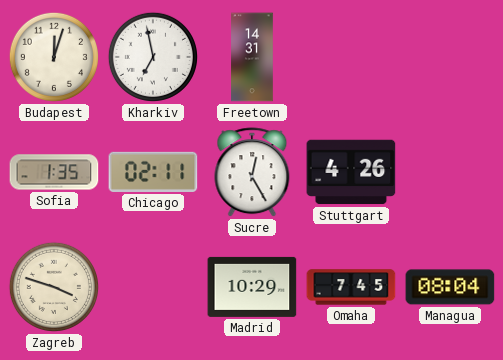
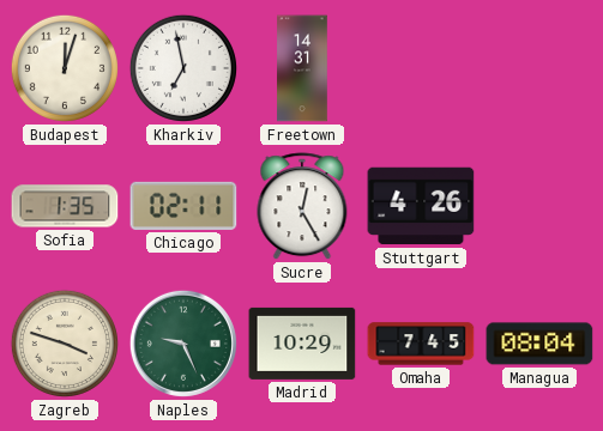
Naples: none -> 9:26
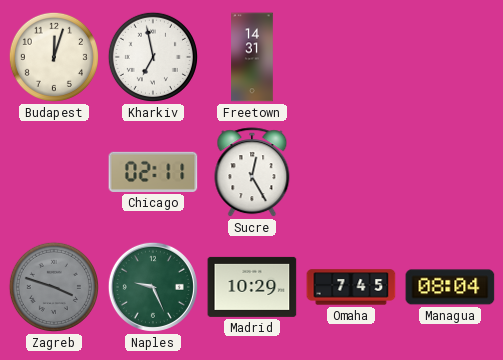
Sofia: 1:35 -> none
Stuttgart: 4:26 -> none
Zagreb dial: cream -> grey
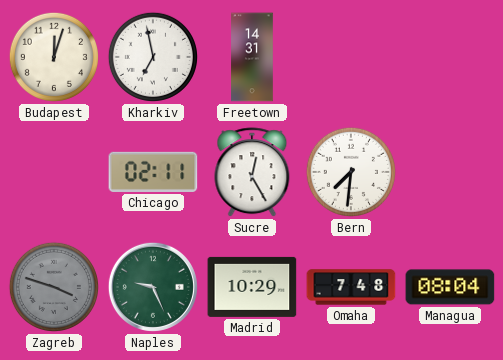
Bern: none -> 7:31
Omaha: 7:45 -> 7:48
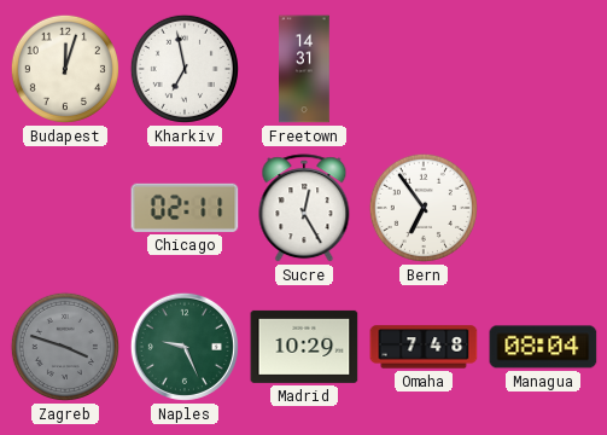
Bern: 7:31 -> 6:54
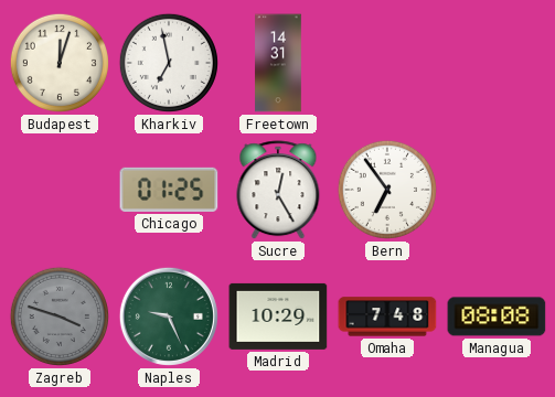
Chicago: 02:11 -> 01:25
Managua: 08:04 -> 08:08
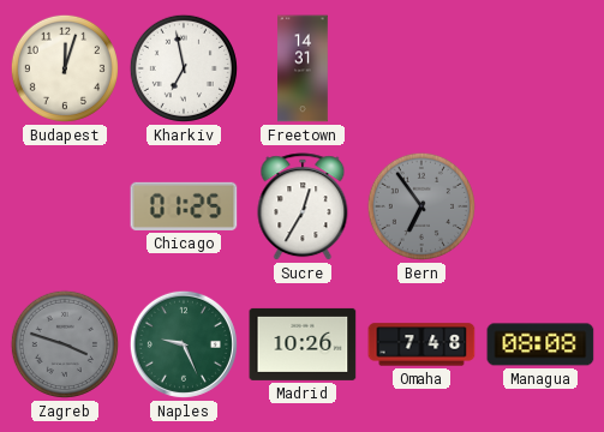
Sucre: 12:25 -> 12:35
Bern dial: white -> grey
Madrid: 10:29 -> 10:26
